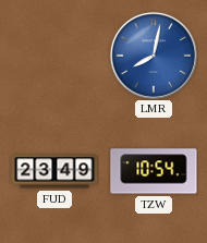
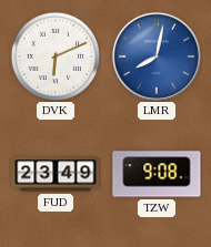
DVK: none -> 6:11
TZW: 10:54 -> 9:08
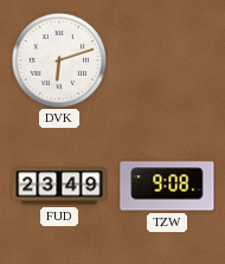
DVK: 6:11 -> 6:12
LMR: 8:02 -> none
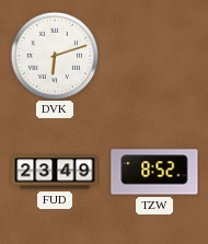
TZW: 9:08 -> 8:52
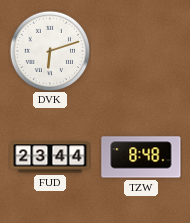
FUD: 23:49 -> 23:44
TZW: 8:52 -> 8:48
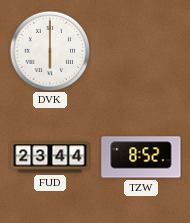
DVK: 6:12 -> 6:00
TZW: 8:48 -> 8:52
